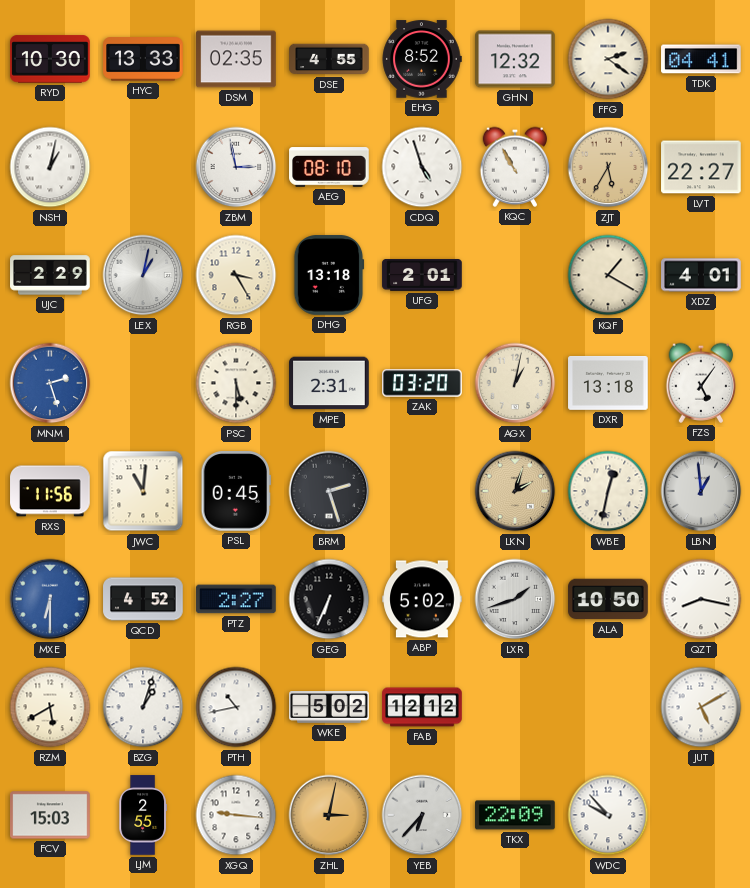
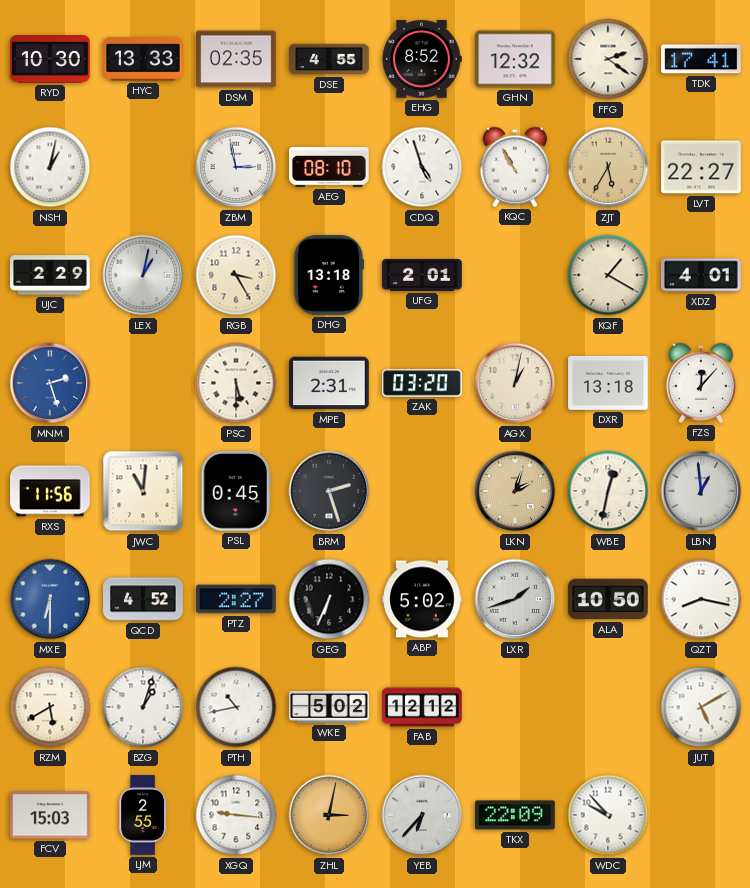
TDK: 04:41 -> 17:41
FZS: 5:06 -> 12:07
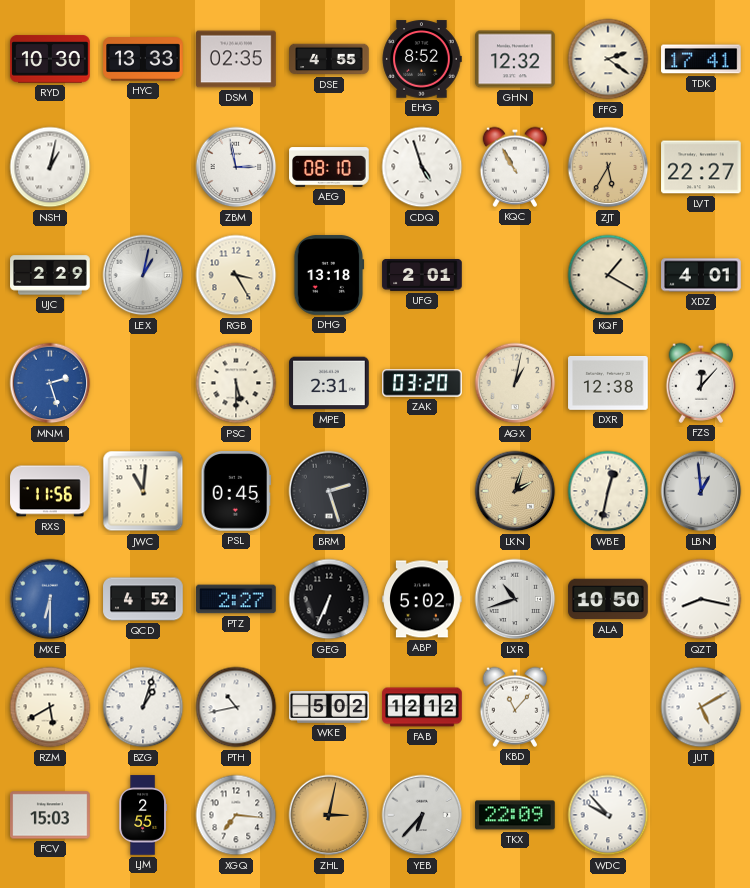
DXR: 13:18 -> 12:38
LXR: 1:42 -> 10:42
KBD: none -> 11:07
XGQ: 9:16 -> 7:16
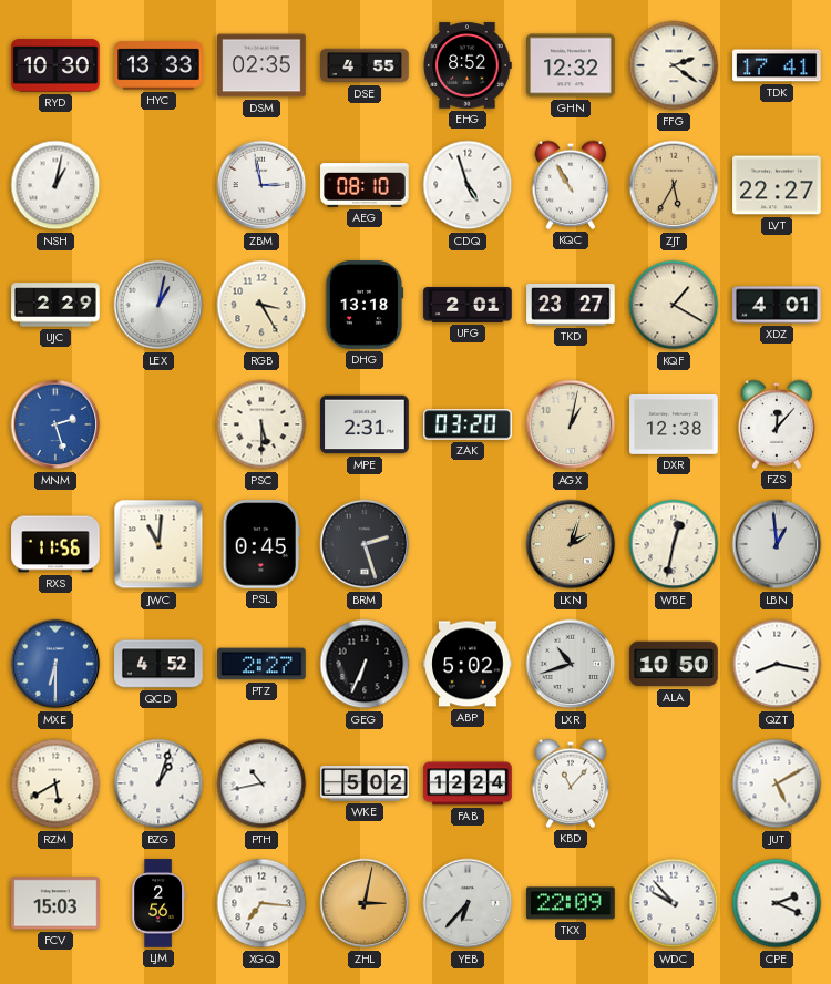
TKD: none -> 23:27
FAB: 12:12 -> 12:24
LJM: 2:55 -> 2:56
CPE: none -> 2:19
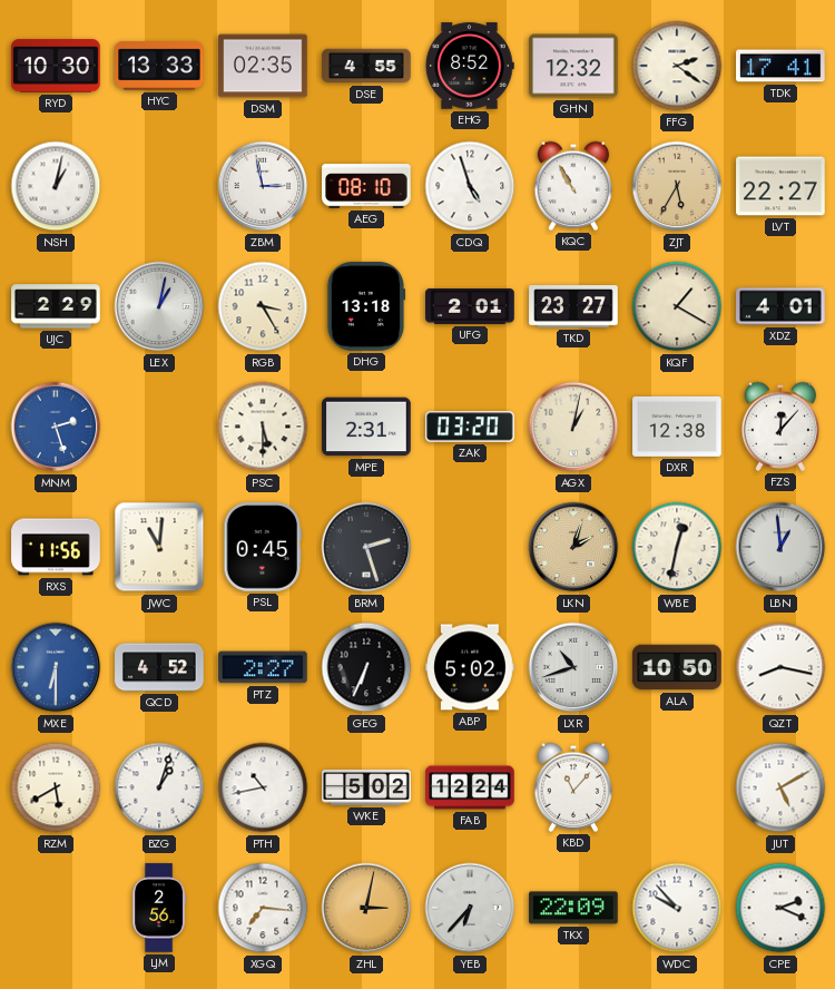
FCV: 15:03 -> none
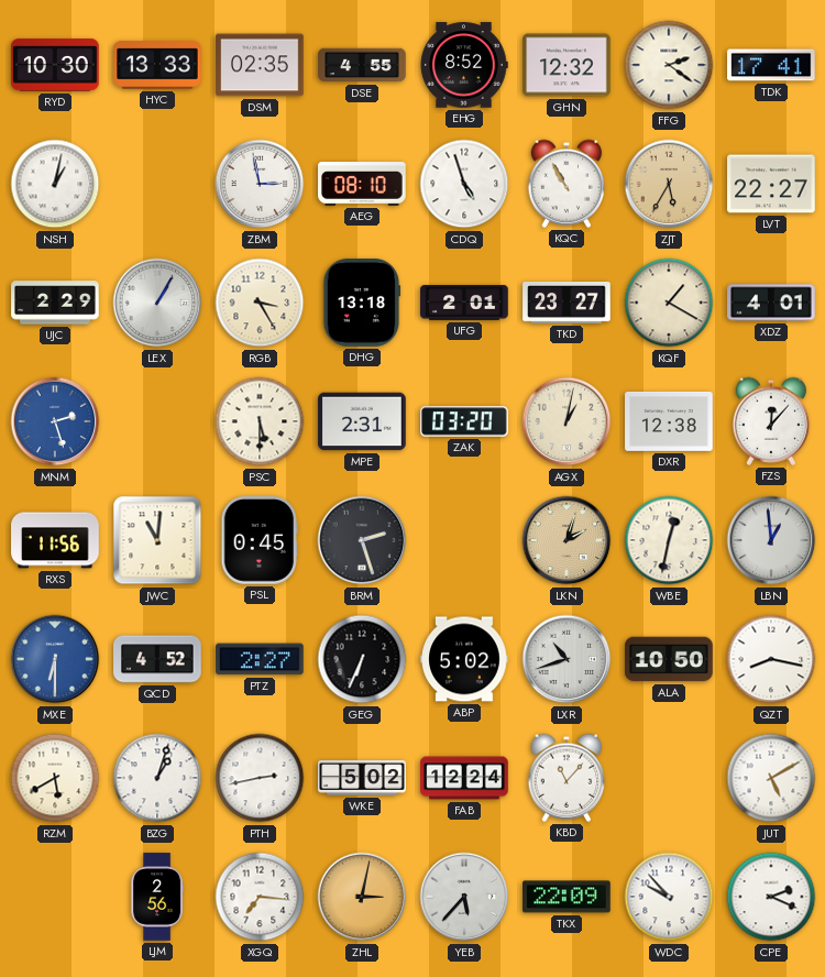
LEX: 1:02 -> 1:05
PTH: 10:43 -> 2:43
YEB: 6:37 -> 5:37
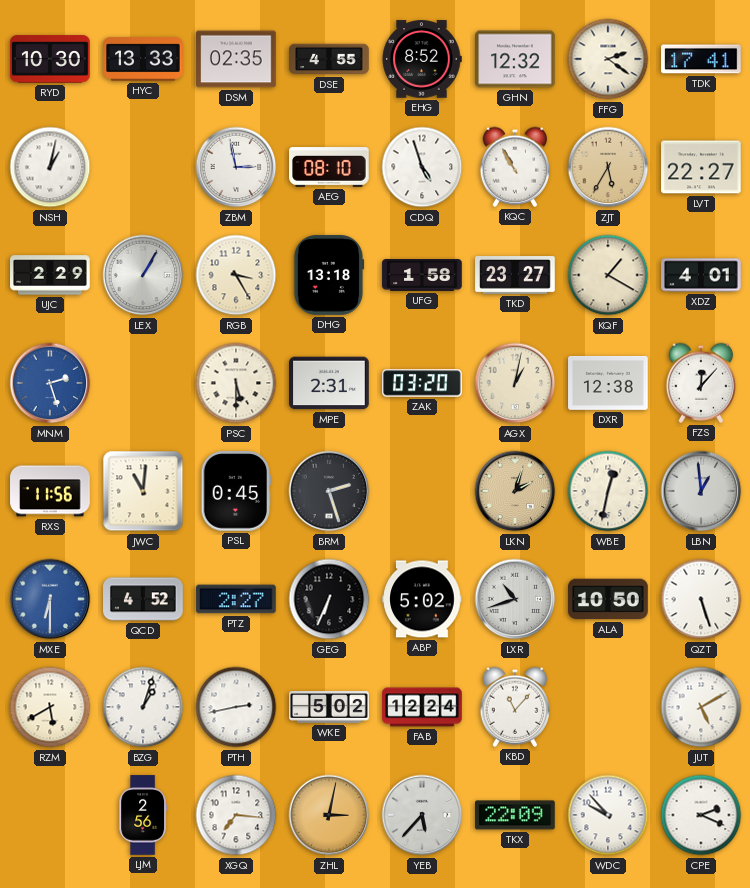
UFG: 2:01 -> 1:58
QZT: 8:17 -> 5:27
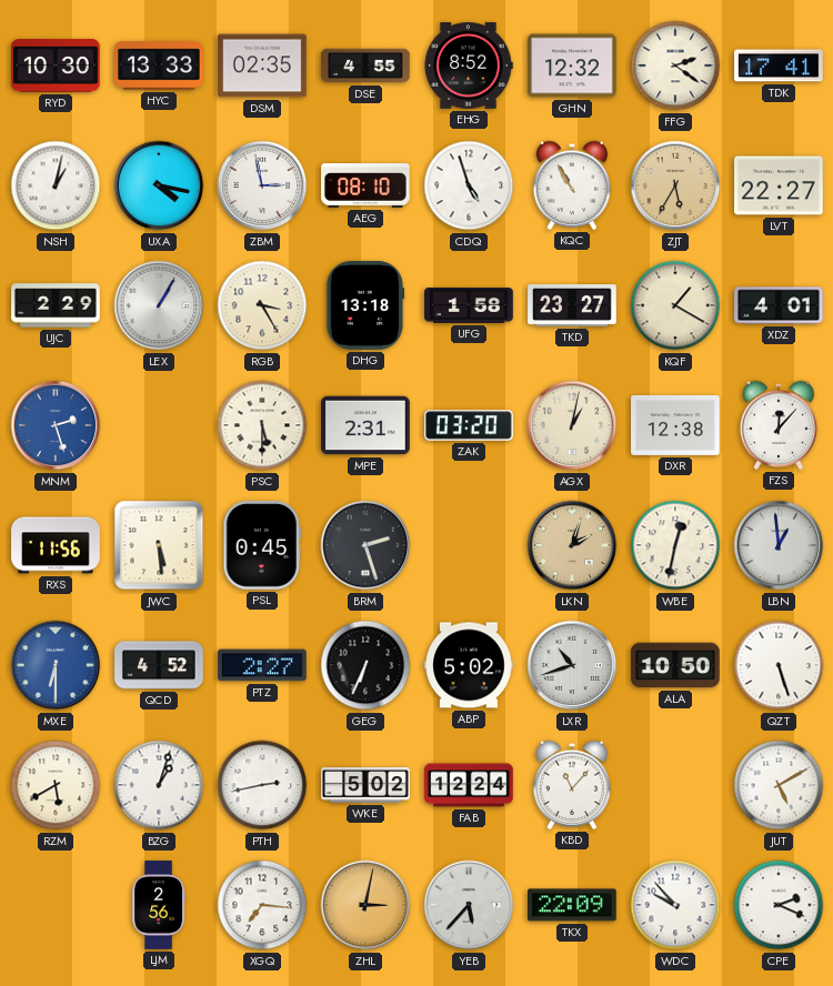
UXA: none -> 4:17
JWC: 11:01 -> 5:29
